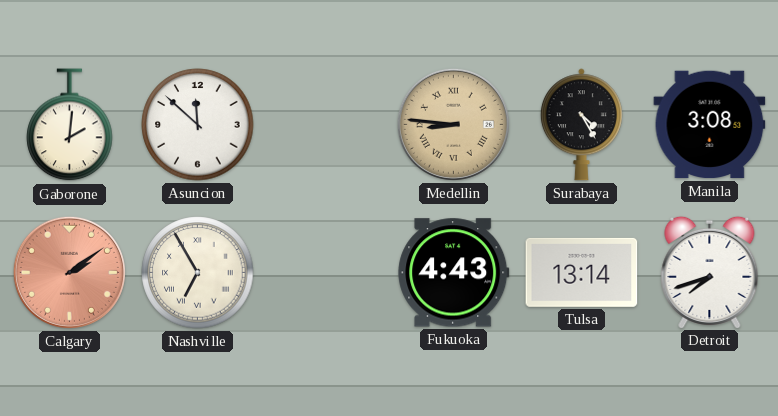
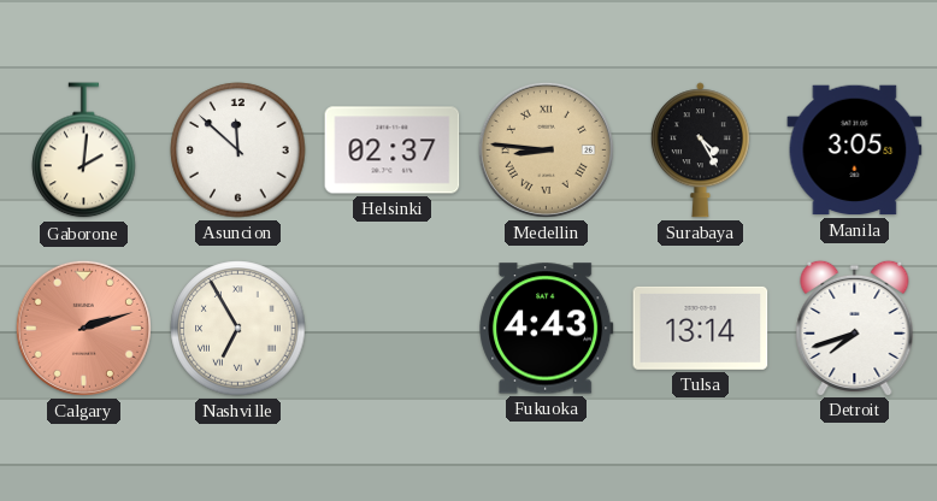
Helsinki: none -> 02:37
Manila: 3:08 -> 3:05
Calgary: 2:09 -> 2:12
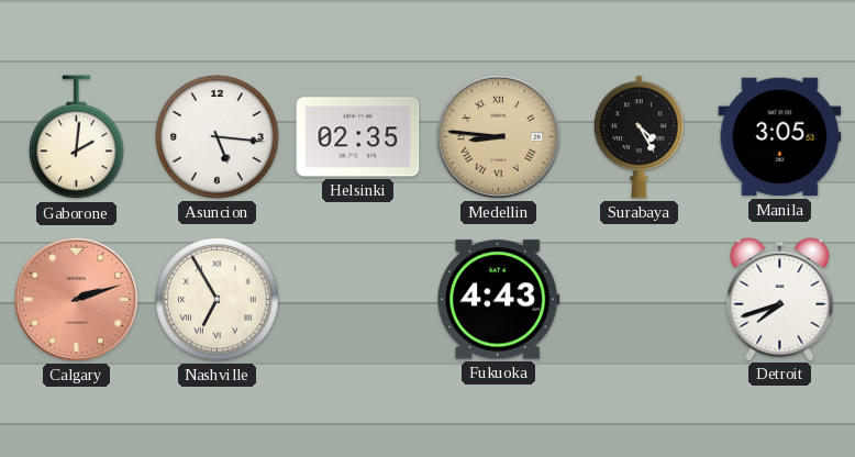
Asuncion: 11:52 -> 5:16
Helsinki: 02:37 -> 02:35
Tulsa: 13:14 -> none
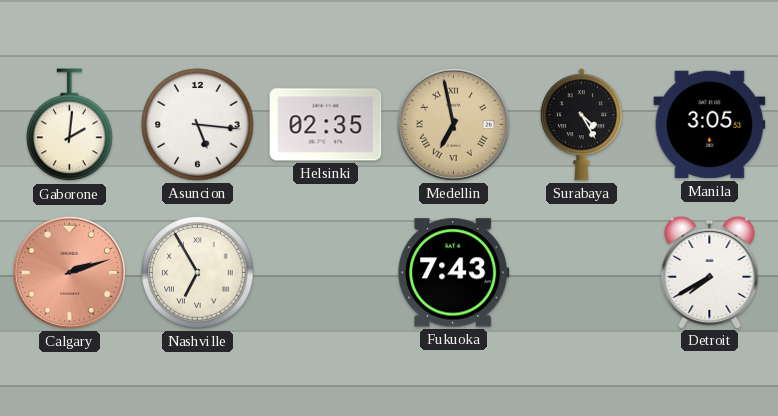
Medellin: 8:46 -> 6:58
Fukuoka: 4:43 -> 7:43
Detroit: 7:42 -> 7:40
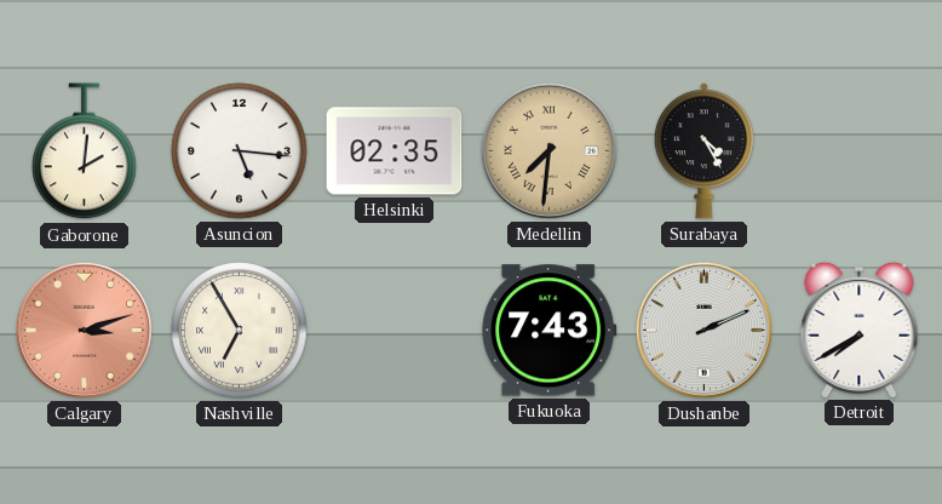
Medellin: 6:58 -> 7:31
Manila: 3:05 -> none
Calgary: 2:12 -> 3:12
Dushanbe: none -> 2:11
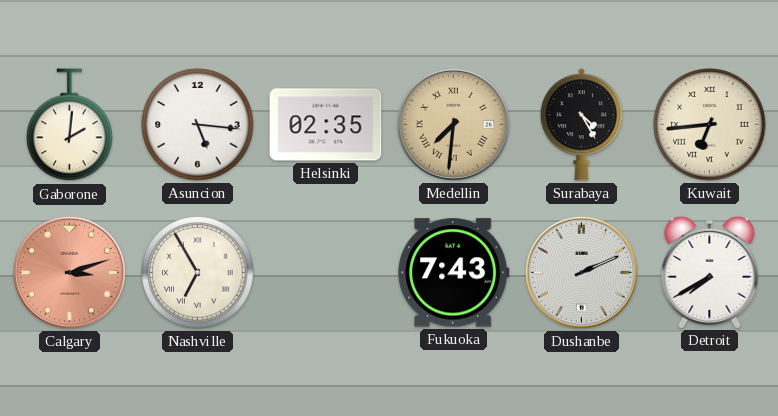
Kuwait: none -> 6:44
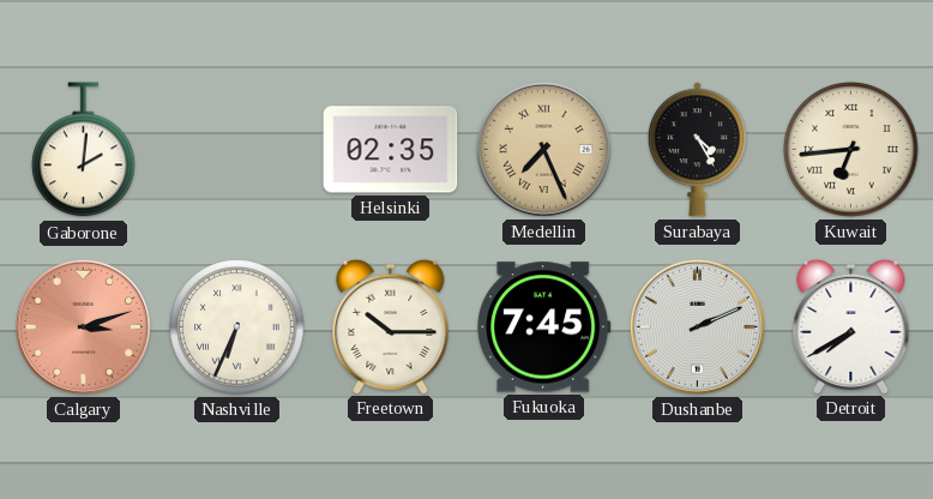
Asuncion: 5:16 -> none
Medellin: 7:31 -> 7:26
Nashville: 6:55 -> 6:34
Freetown: none -> 10:15
Fukuoka: 7:43 -> 7:45
